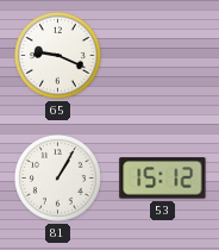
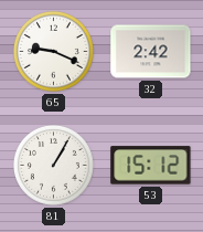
32: none -> 2:42
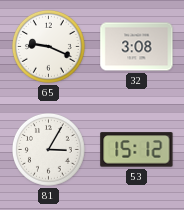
32: 2:42 -> 3:08
81: 1:05 -> 3:05
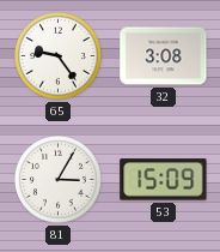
65: 9:19 -> 9:24
53: 15:12 -> 15:09
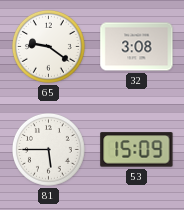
65: 9:24 -> 9:21
81: 3:05 -> 5:45
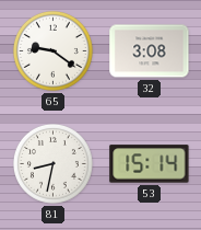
81: 5:45 -> 8:32
53: 15:09 -> 15:14
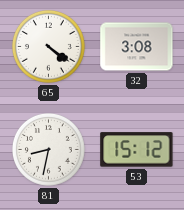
65: 9:21 -> 4:21
53: 15:14 -> 15:12
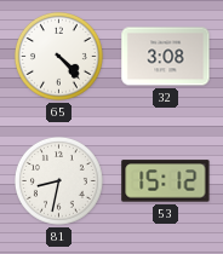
65: 4:21 -> 4:23
